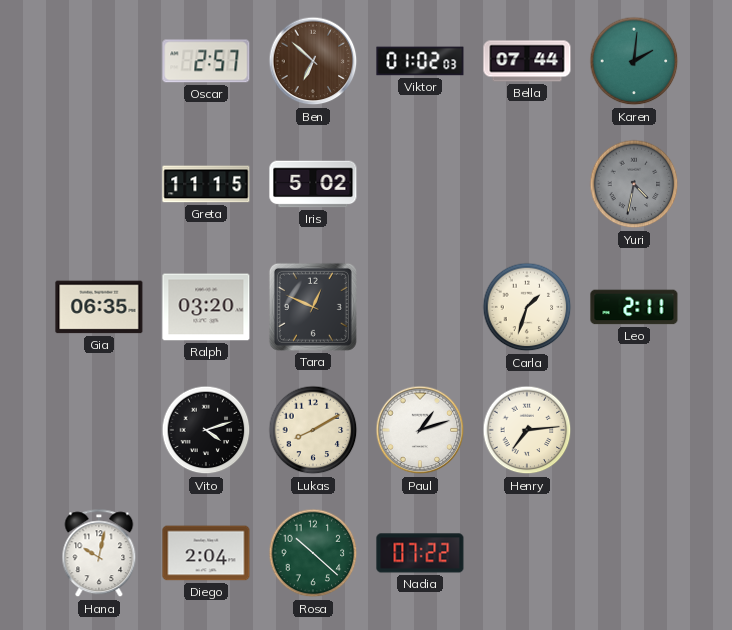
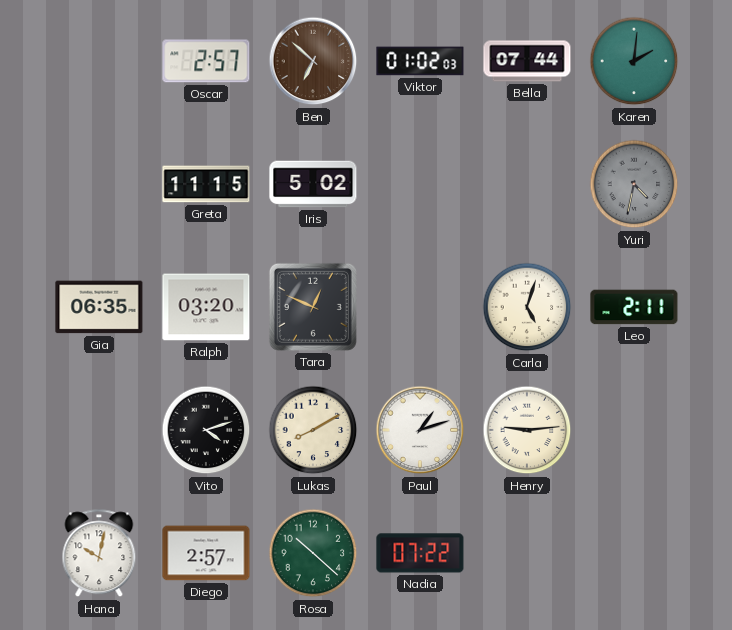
Carla: 1:33 -> 5:03
Henry: 7:14 -> 9:14
Diego: 2:04 -> 2:57
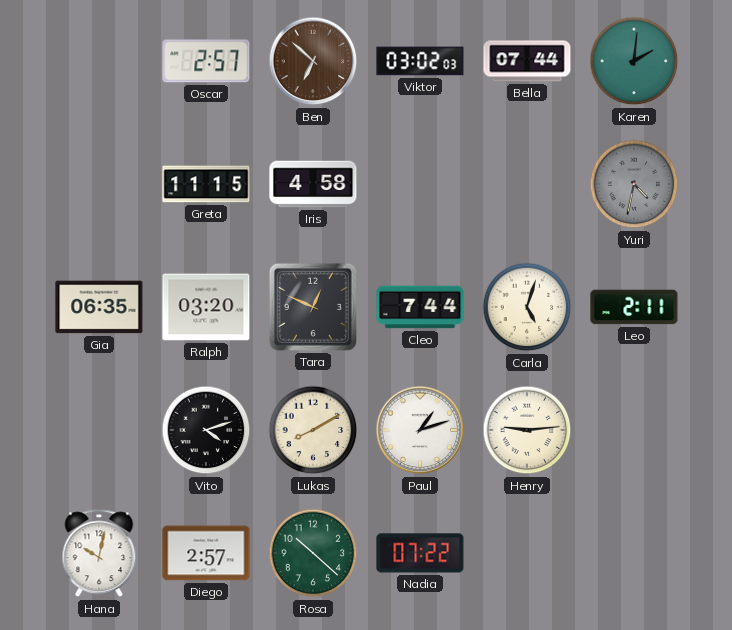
Viktor: 01:02 -> 03:02
Iris: 5:02 -> 4:58
Cleo: none -> 7:44
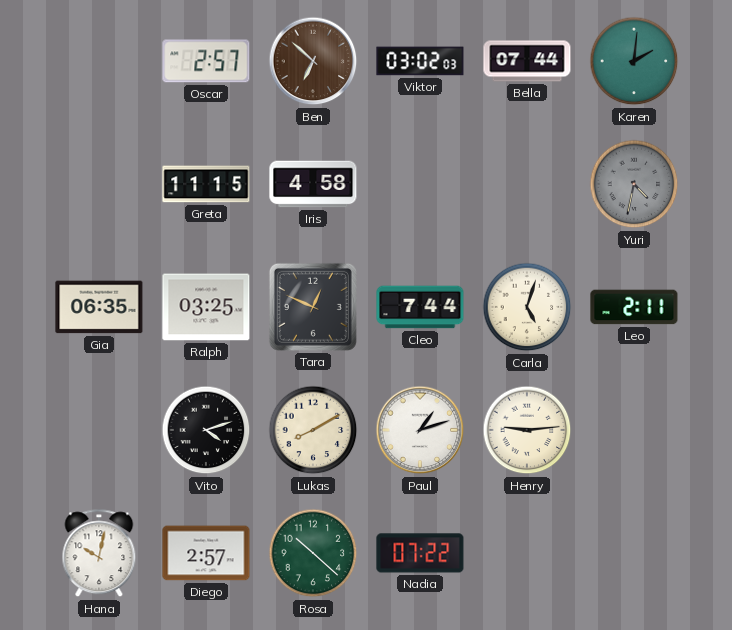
Ralph: 03:20 -> 03:25
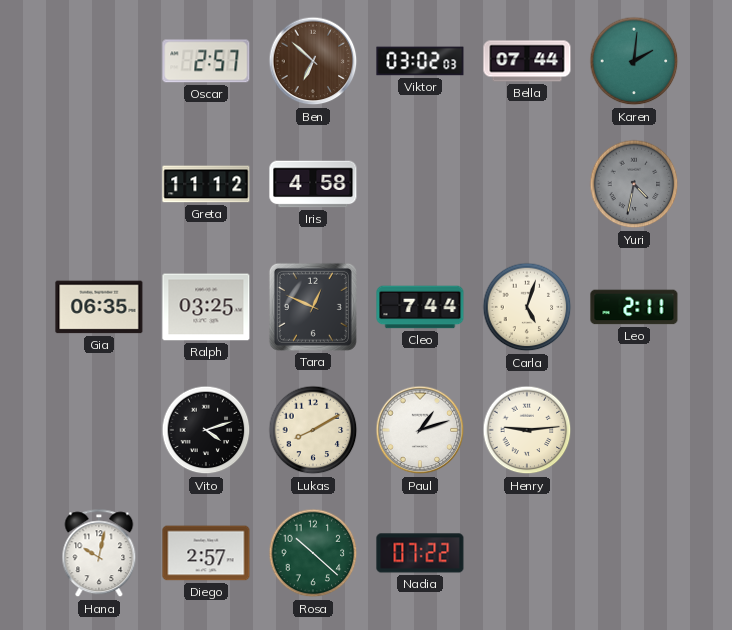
Greta: 11:15 -> 11:12
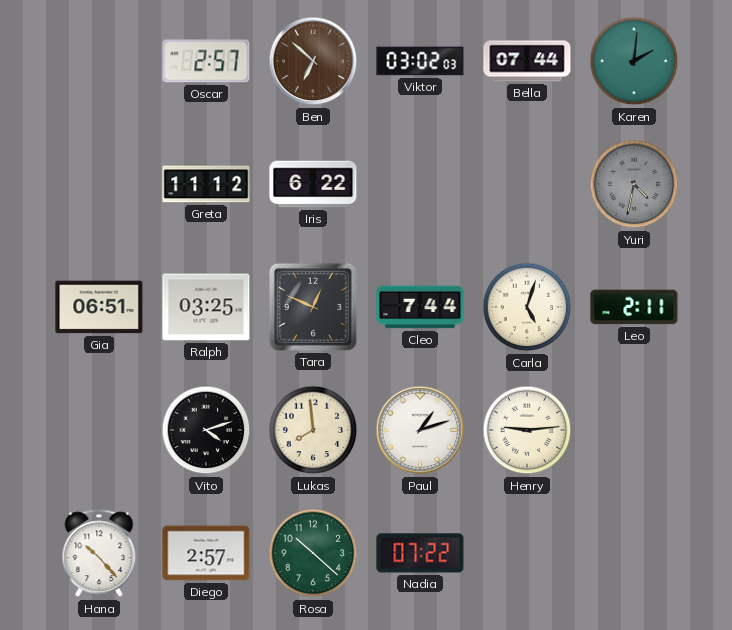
Iris: 4:58 -> 6:22
Gia: 06:35 -> 06:51
Lukas: 8:10 -> 7:59
Hana: 10:02 -> 10:23
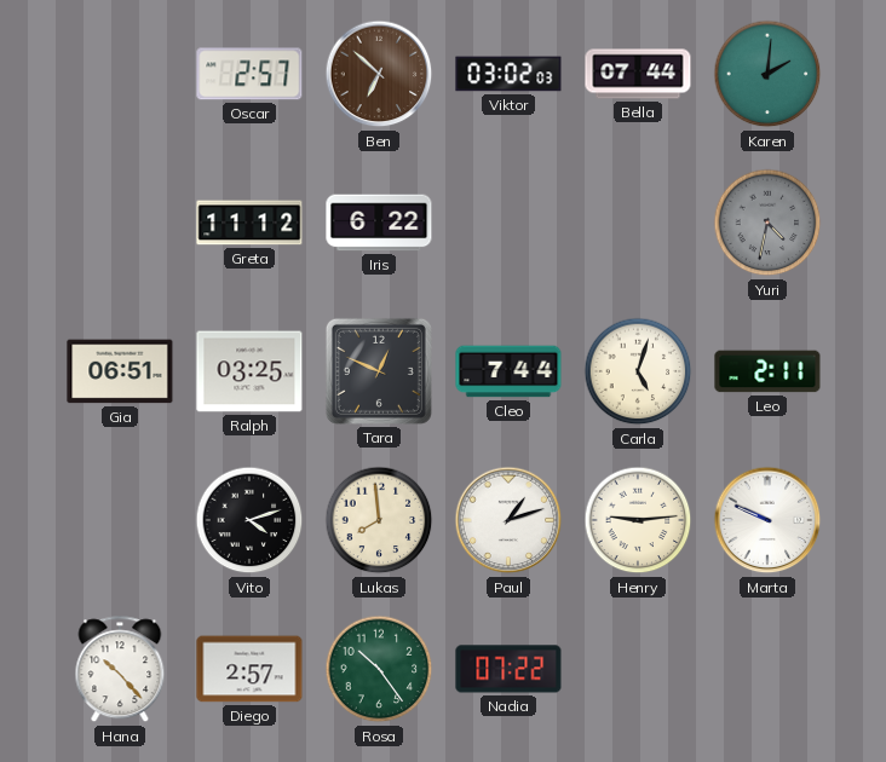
Marta: none -> 9:49
Rosa: 10:22 -> 10:24
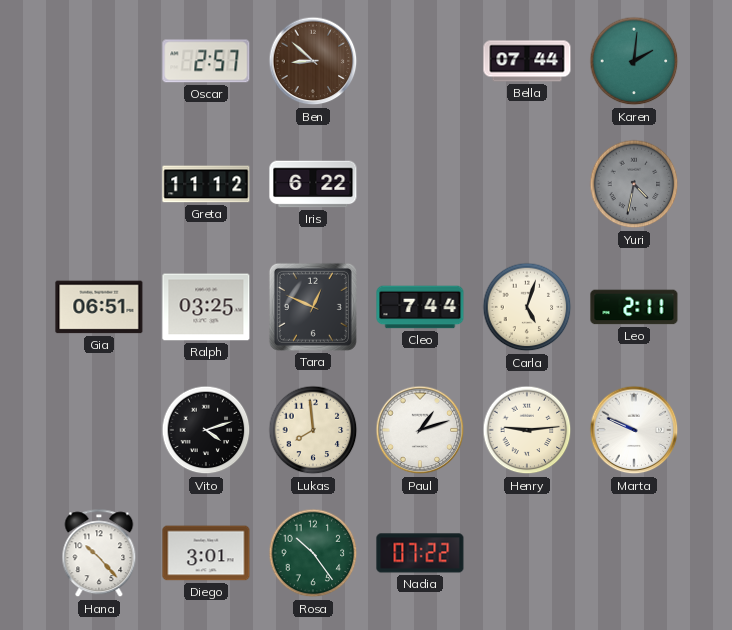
Ben: 6:52 -> 8:52
Viktor: 03:02 -> none
Diego: 2:57 -> 3:01
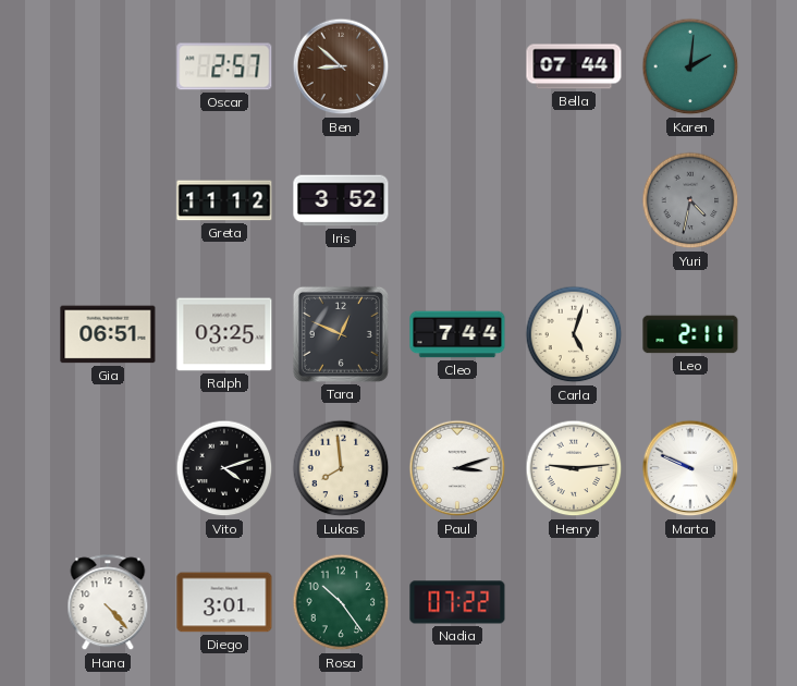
Iris: 6:22 -> 3:52
Paul: 1:12 -> 3:12
Hana: 10:23 -> 4:23
